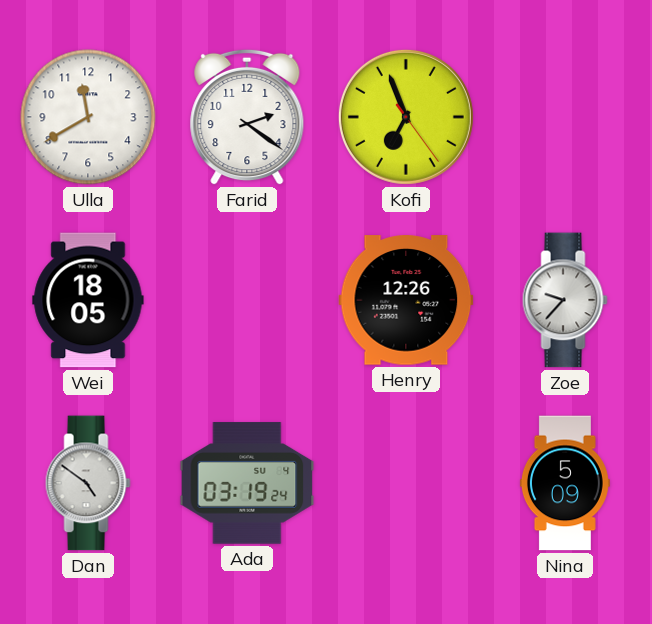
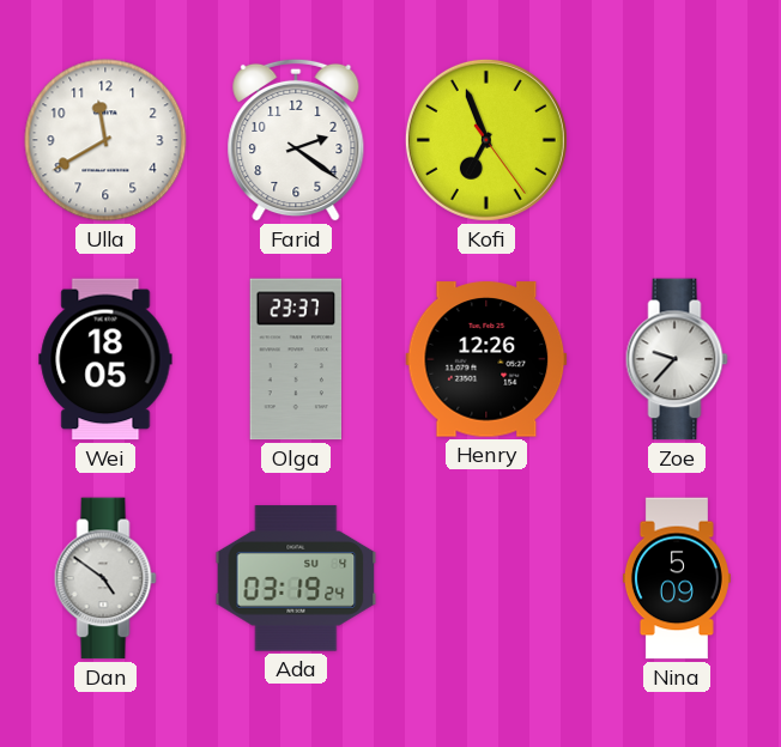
Olga: none -> 23:37
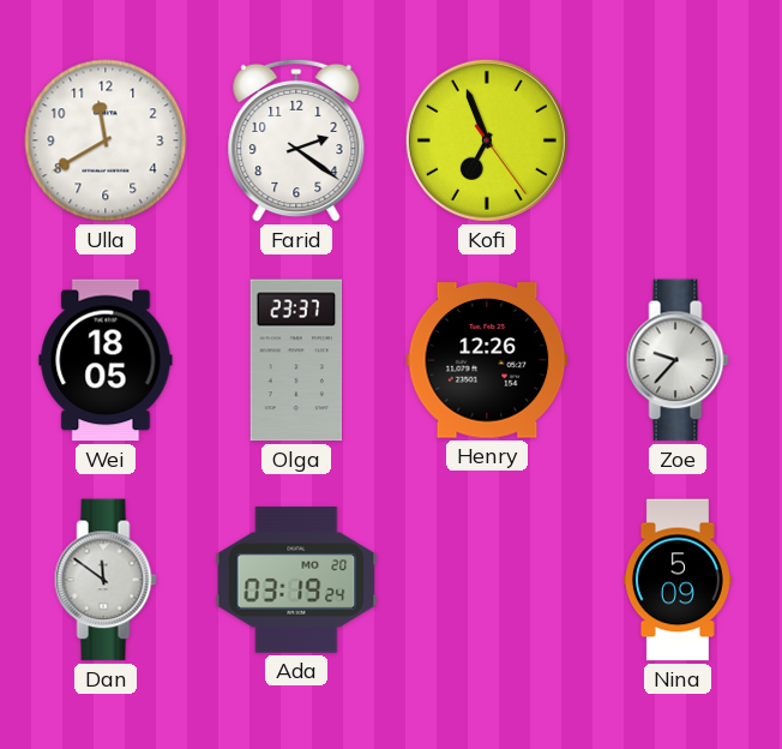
Dan: 4:51 -> 11:51
Ada date: SU 4 -> MO 20
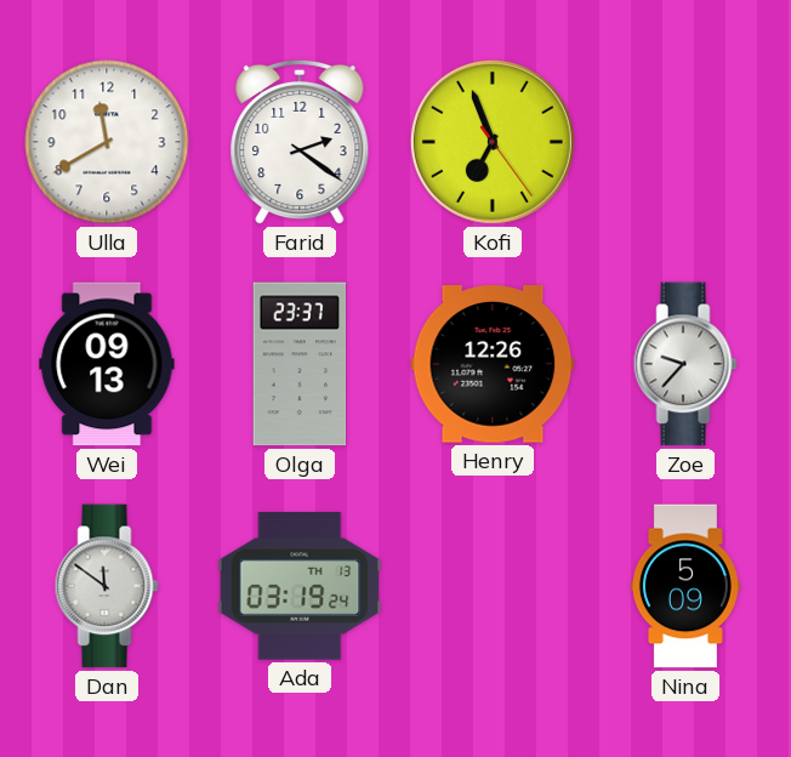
Wei: 18:05 -> 09:13
Ada date: MO 20 -> TH 13
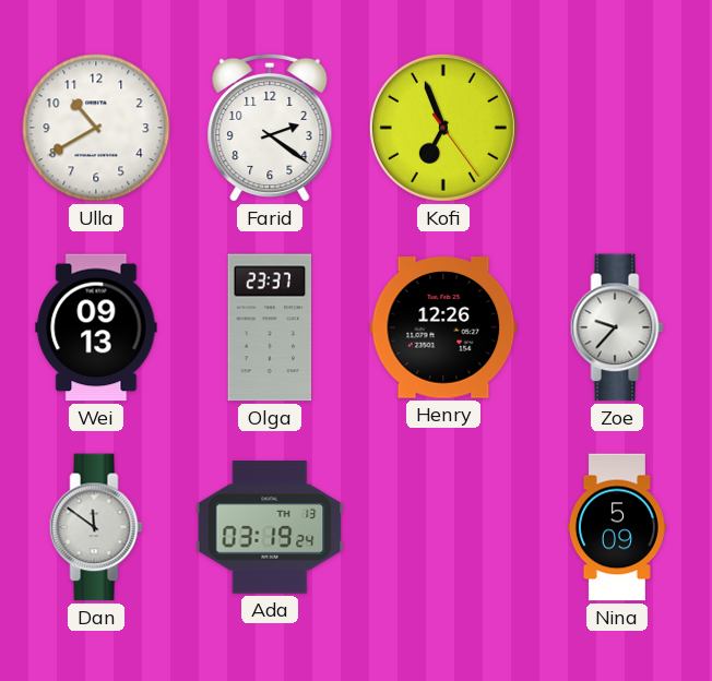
Ulla: 11:40 -> 10:40
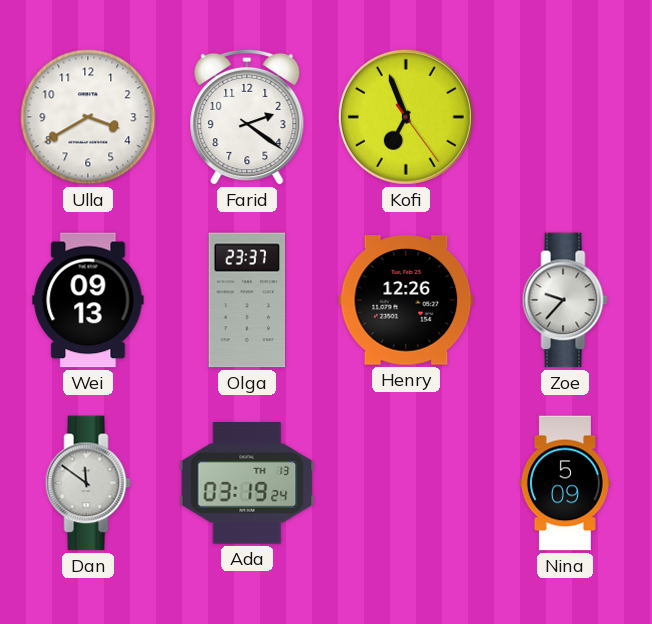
Ulla: 10:40 -> 3:40
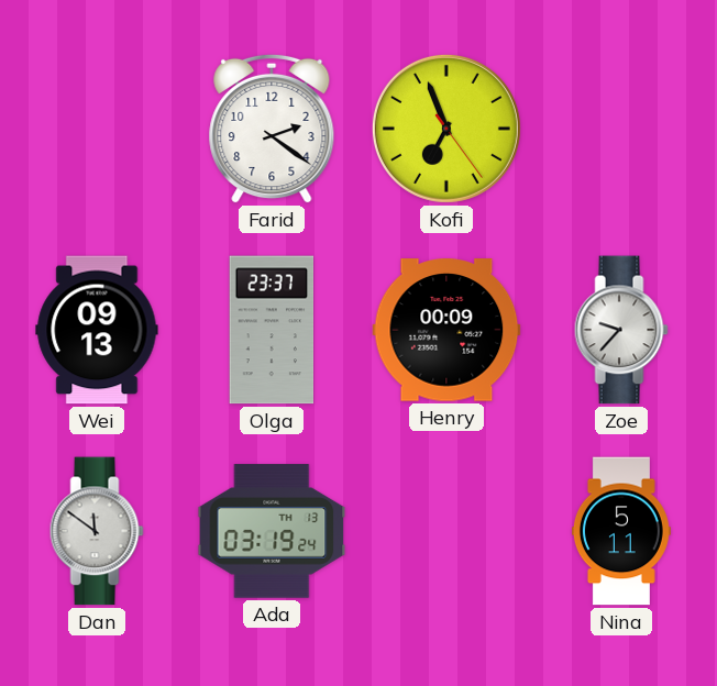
Ulla: 3:40 -> none
Henry: 12:26 -> 00:09
Nina: 5:09 -> 5:11
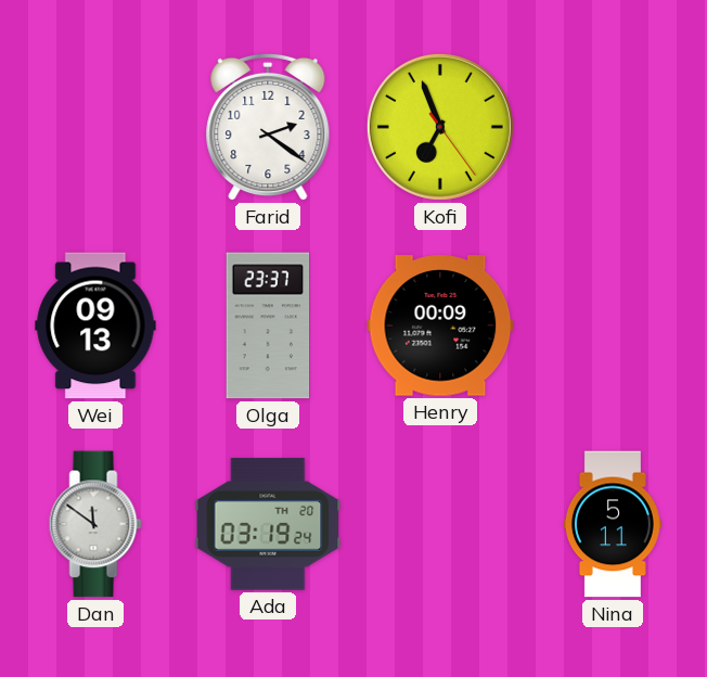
Zoe: 9:37 -> none
Ada date: TH 13 -> TH 20
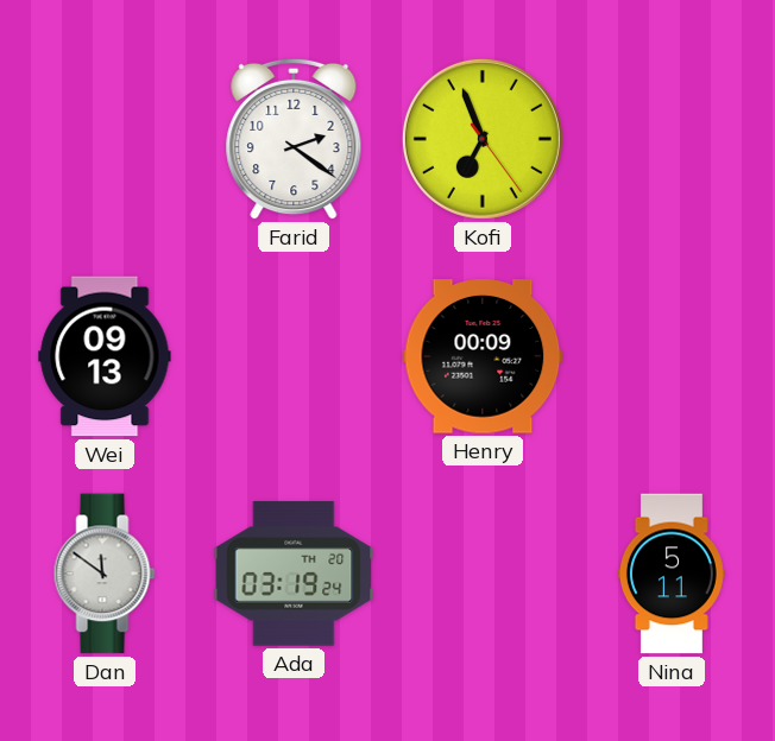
Olga: 23:37 -> none
